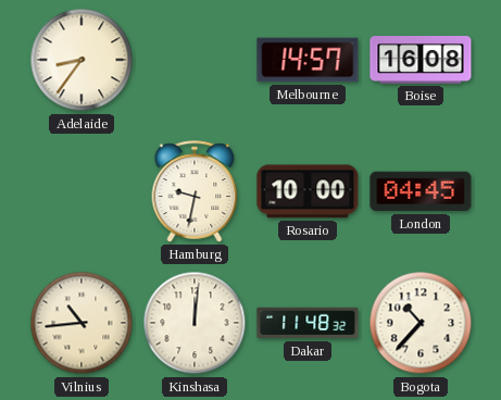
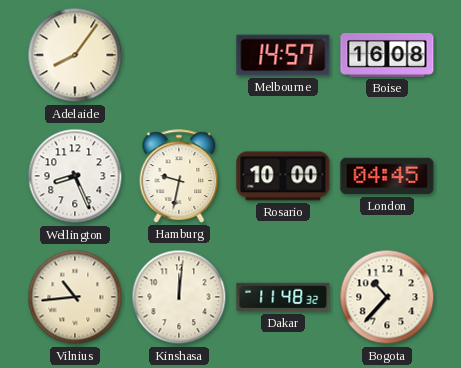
Adelaide: 8:36 -> 8:06
Wellington: none -> 8:26
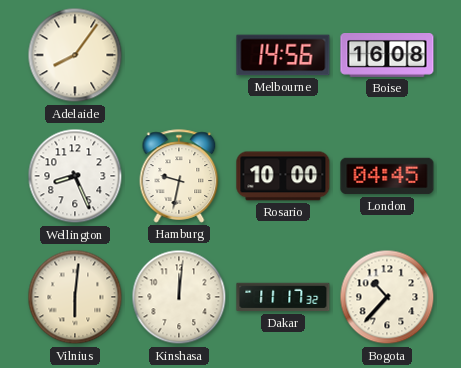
Melbourne: 14:57 -> 14:56
Vilnius: 10:44 -> 6:01
Dakar: 11:48 -> 11:17
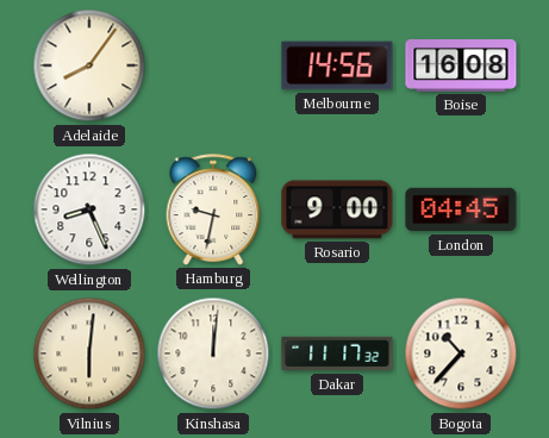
Rosario: 10:00 -> 9:00
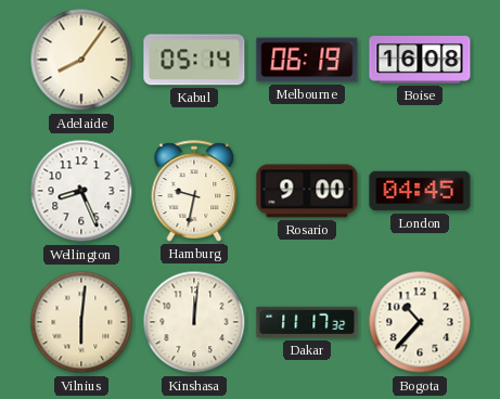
Kabul: none -> 05:14
Melbourne: 14:56 -> 06:19
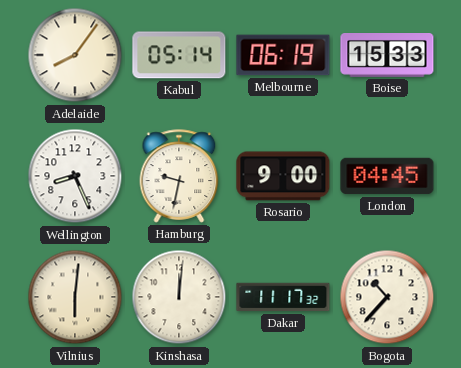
Boise: 16:08 -> 15:33
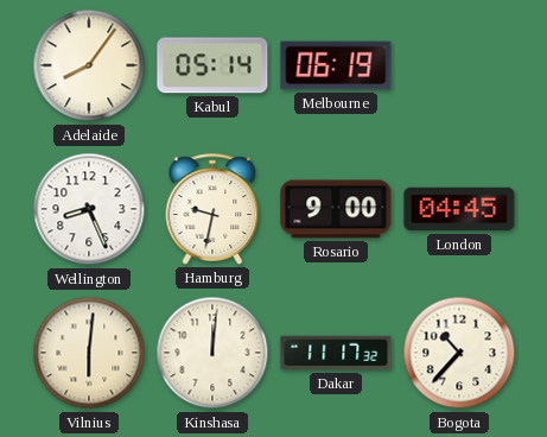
Boise: 15:33 -> none
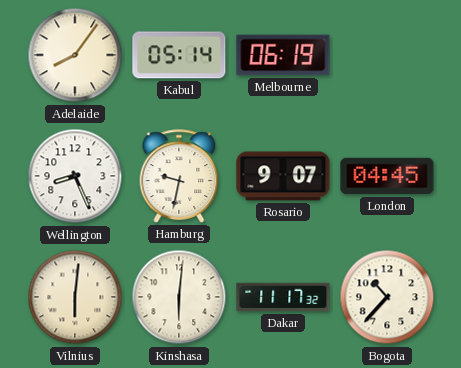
Rosario: 9:00 -> 9:07
Kinshasa: 12:01 -> 6:01
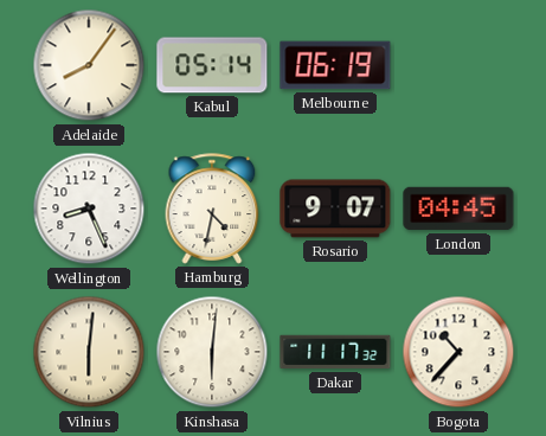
Hamburg: 9:32 -> 4:32
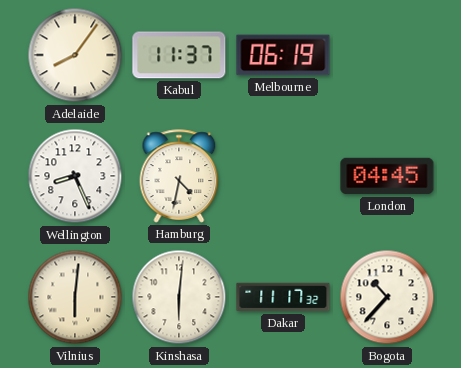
Kabul: 05:14 -> 11:37
Rosario: 9:07 -> none
